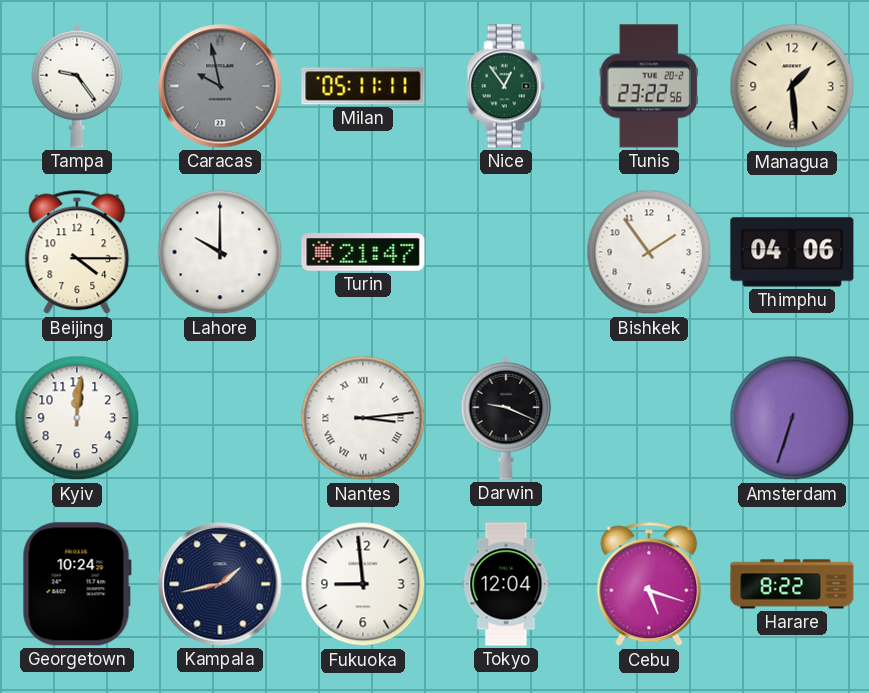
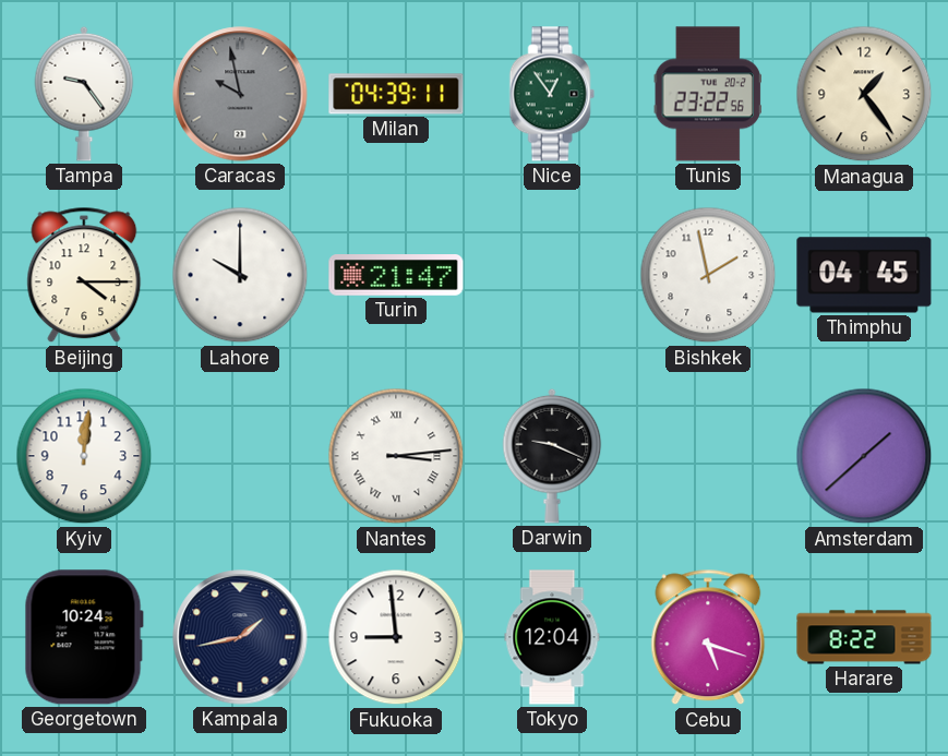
Milan: 05:11 -> 04:39
Managua: 1:29 -> 1:24
Bishkek: 1:54 -> 1:58
Thimphu: 04:06 -> 04:45
Amsterdam: 6:33 -> 1:38
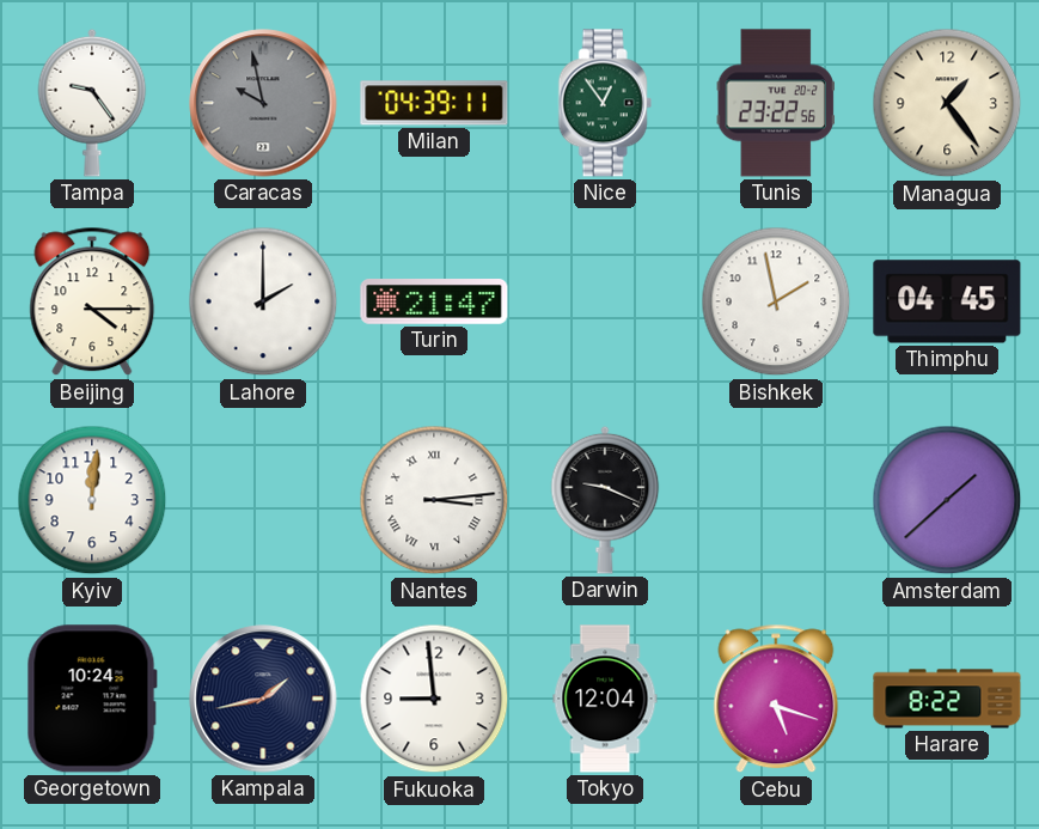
Lahore: 10:00 -> 2:00
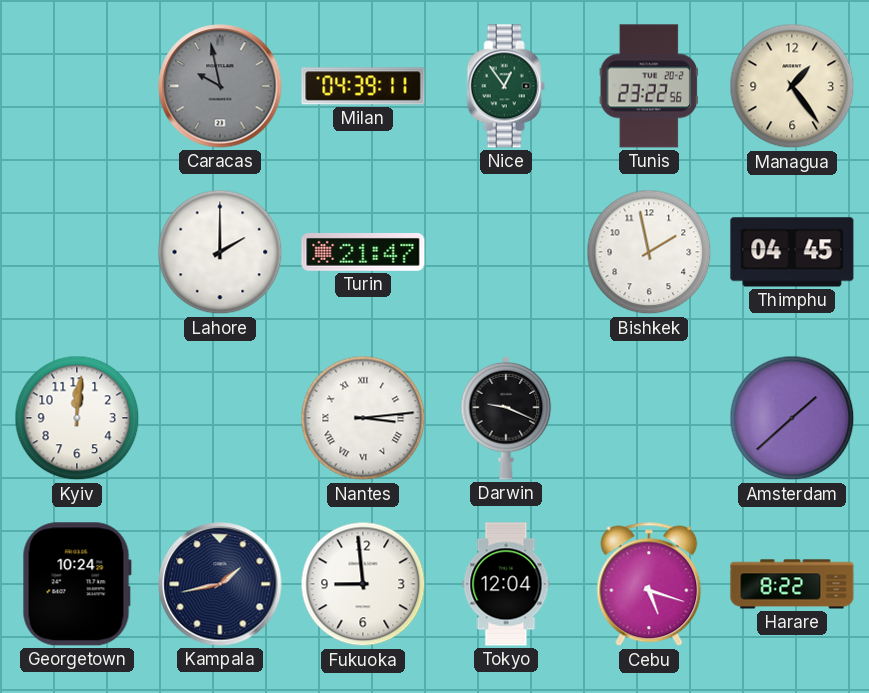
Tampa: 9:24 -> none
Beijing: 4:15 -> none
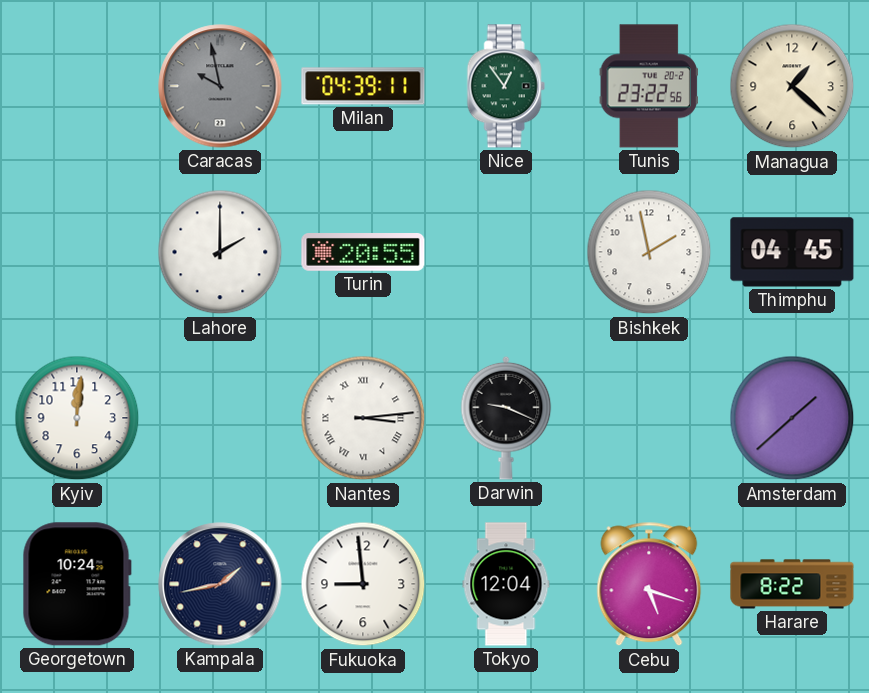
Managua: 1:24 -> 1:22
Turin: 21:47 -> 20:55
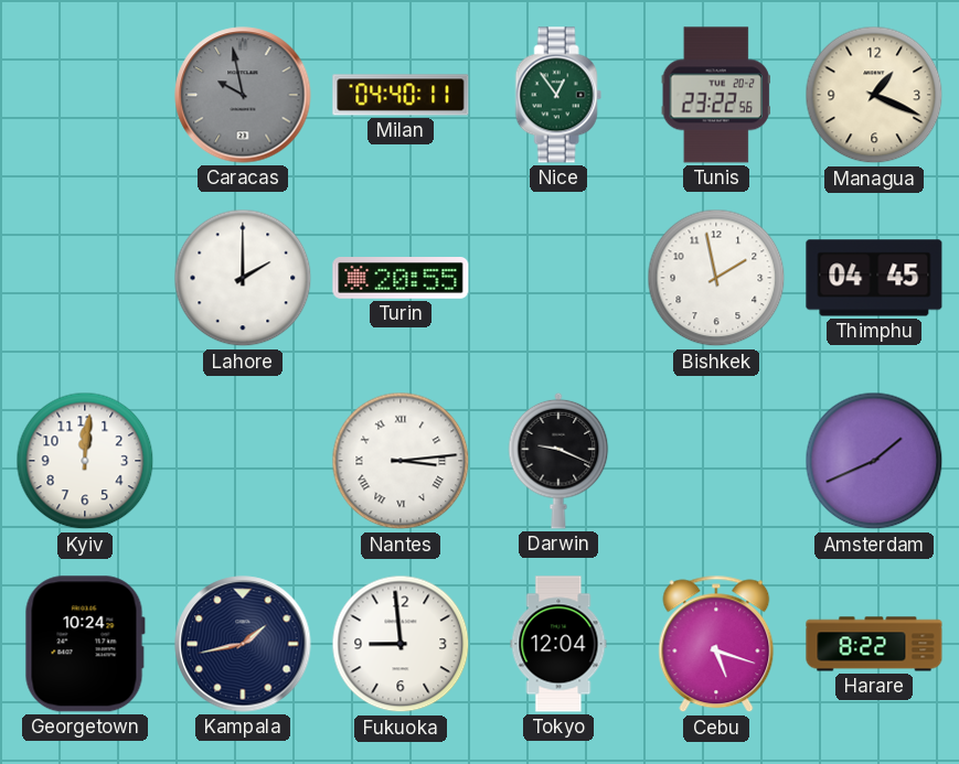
Milan: 04:39 -> 04:40
Managua: 1:22 -> 1:19
Amsterdam: 1:38 -> 1:41
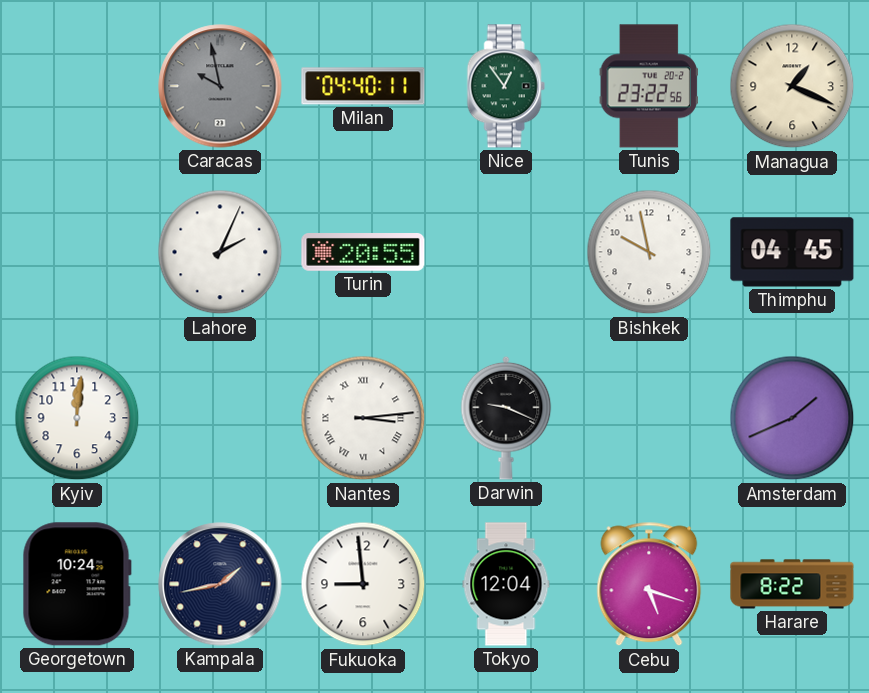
Lahore: 2:00 -> 2:04
Bishkek: 1:58 -> 9:58
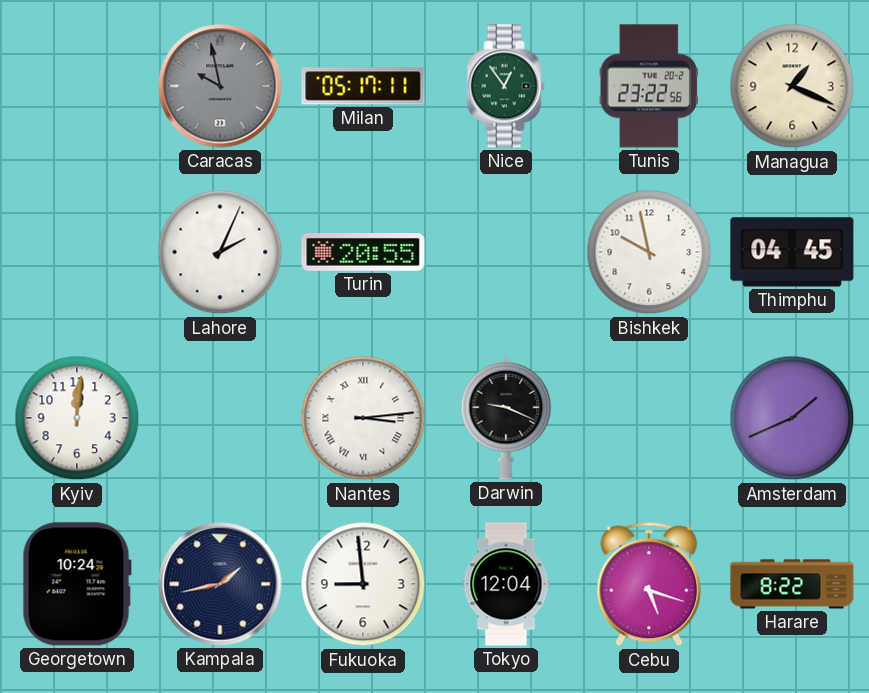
Milan: 04:40 -> 05:17
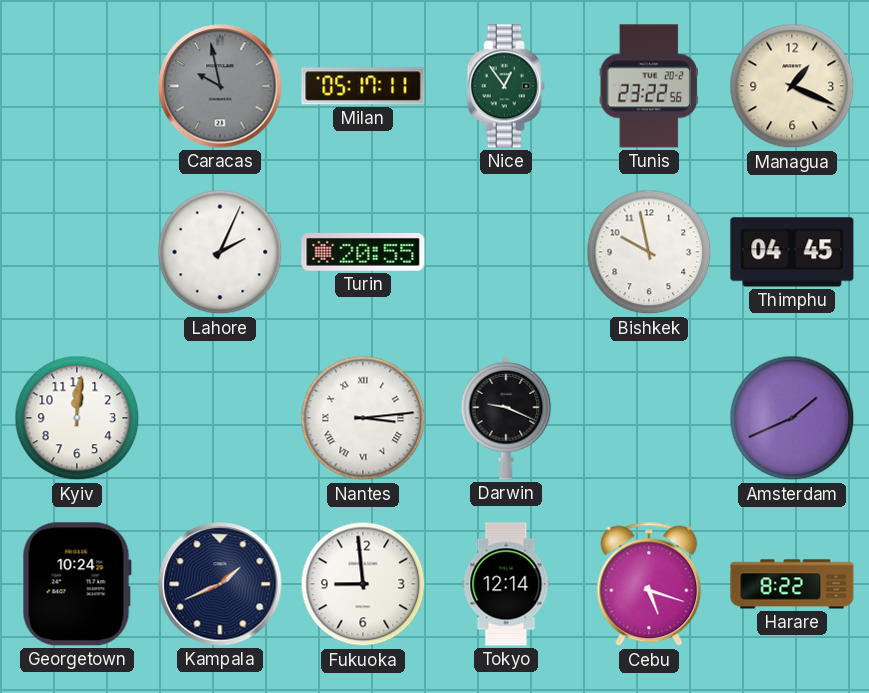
Kampala: 1:43 -> 1:41
Tokyo: 12:04 -> 12:14
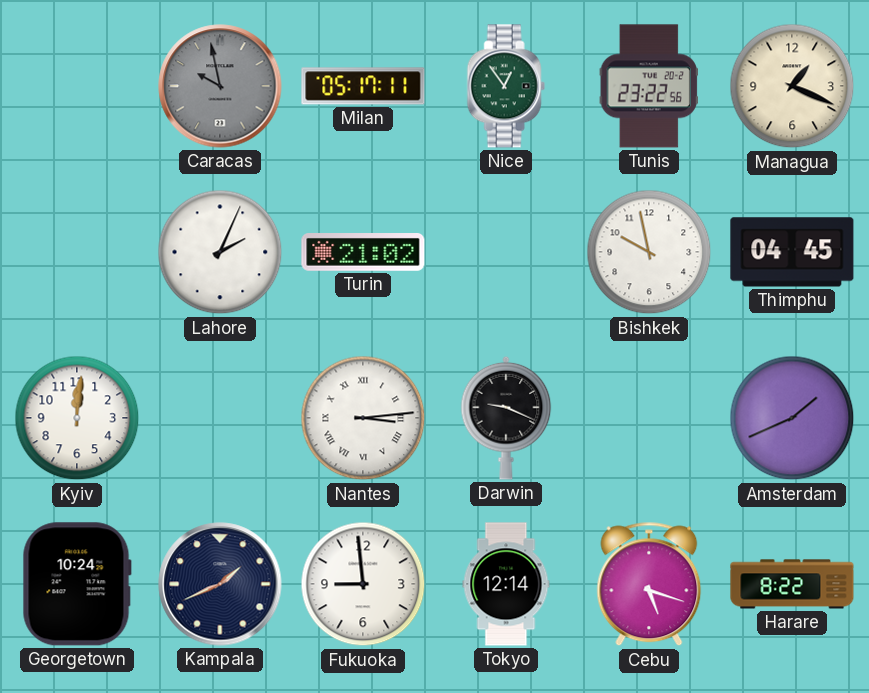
Turin: 20:55 -> 21:02
